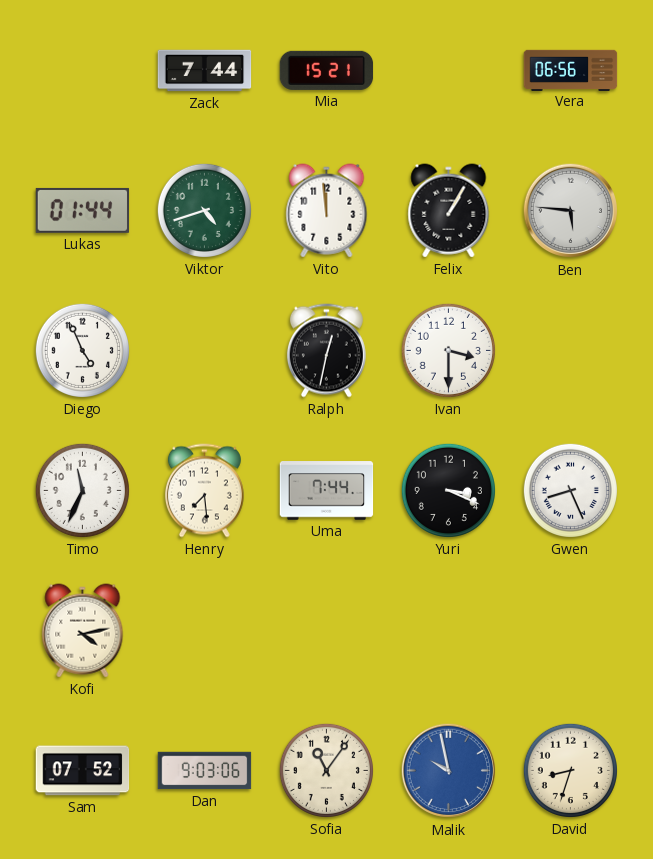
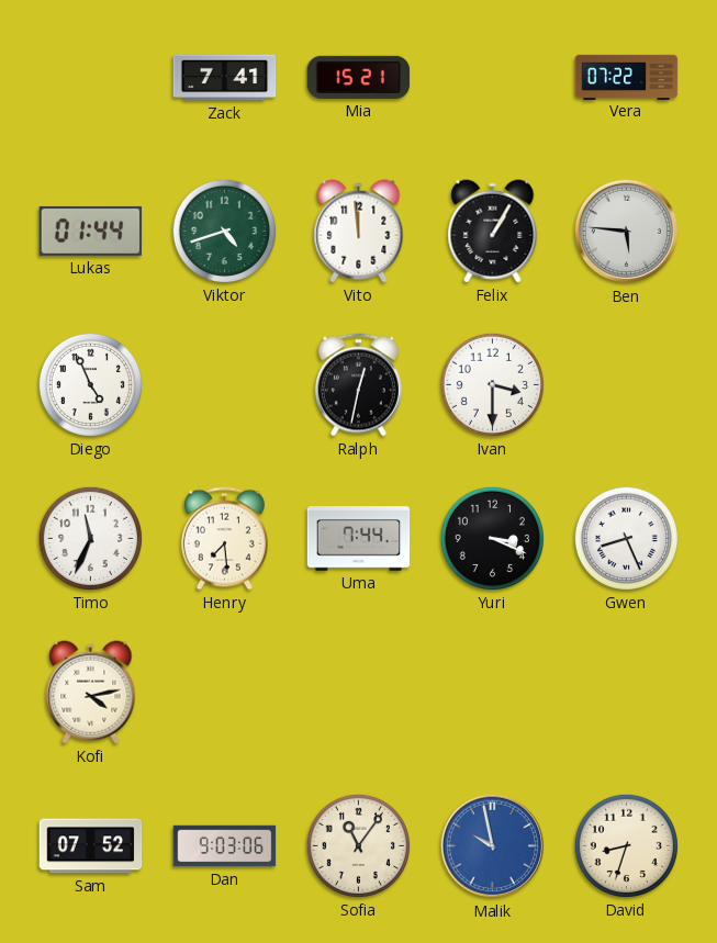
Zack: 7:44 -> 7:41
Vera: 06:56 -> 07:22
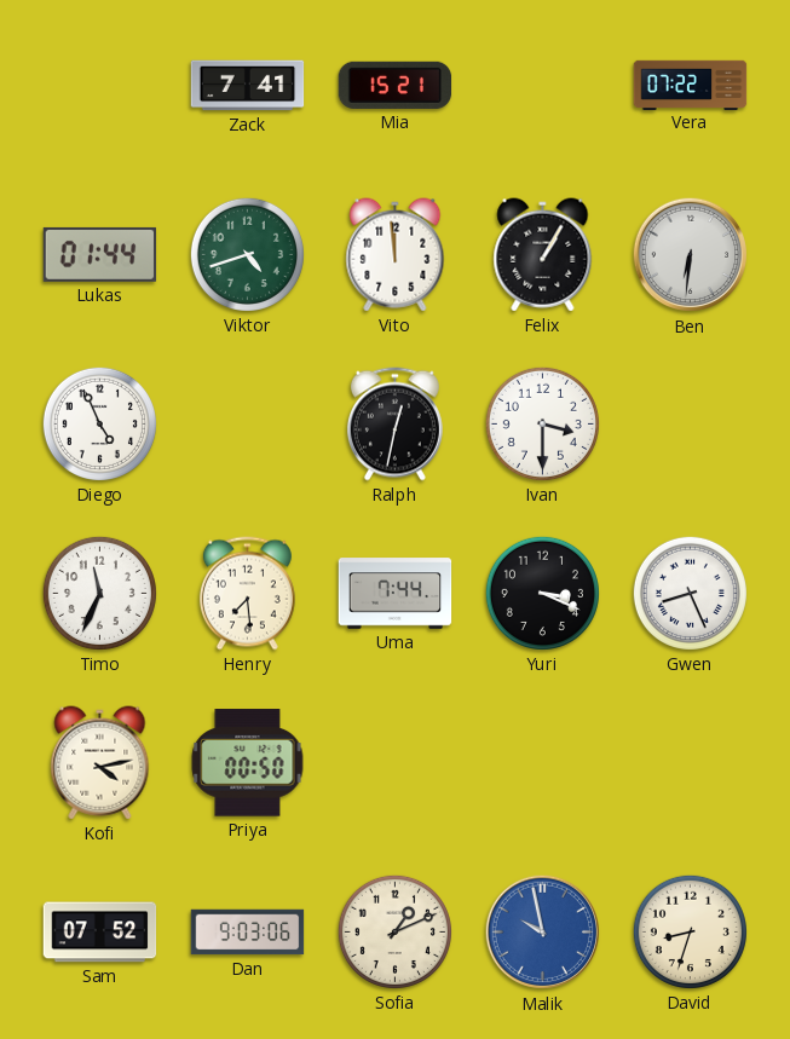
Ben: 5:46 -> 6:31
Priya: none -> 00:50
Sofia: 11:06 -> 1:11
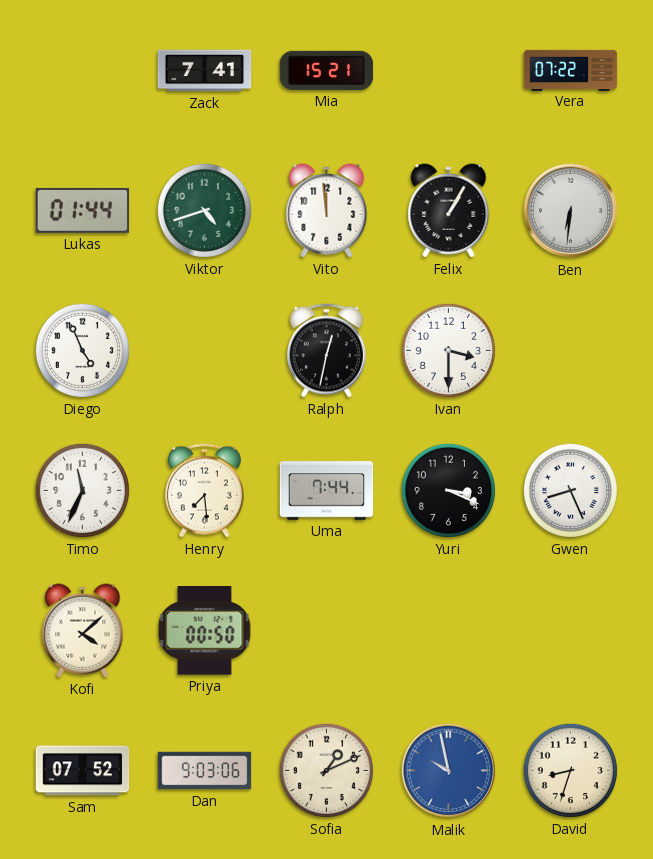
Kofi: 4:13 -> 4:08
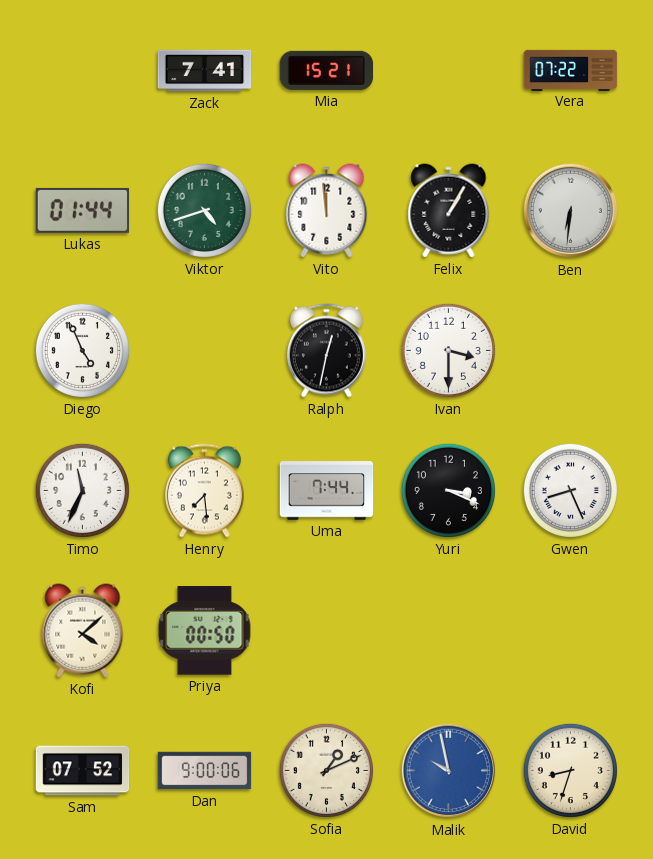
Dan: 9:03 -> 9:00
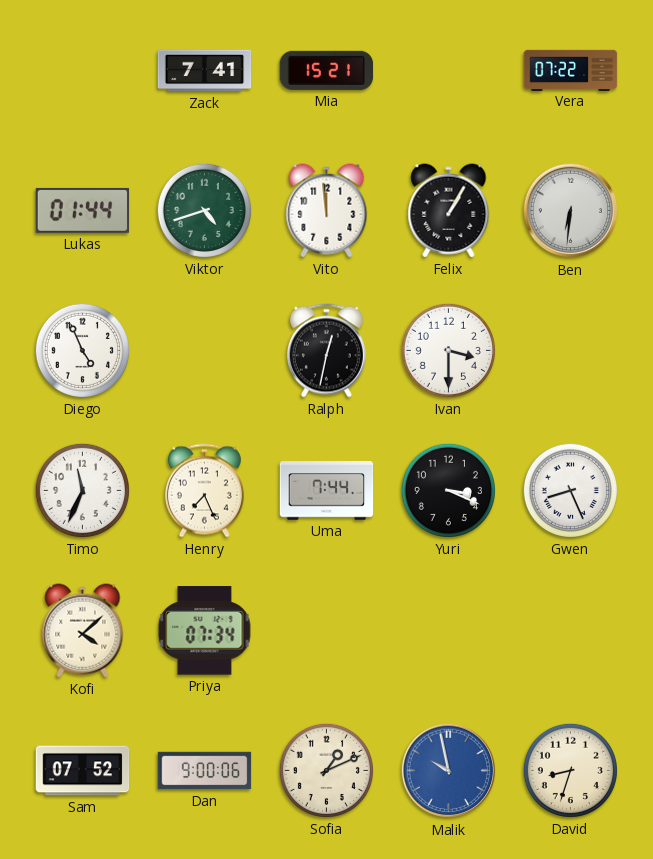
Henry: 7:29 -> 7:26
Priya: 00:50 -> 07:34
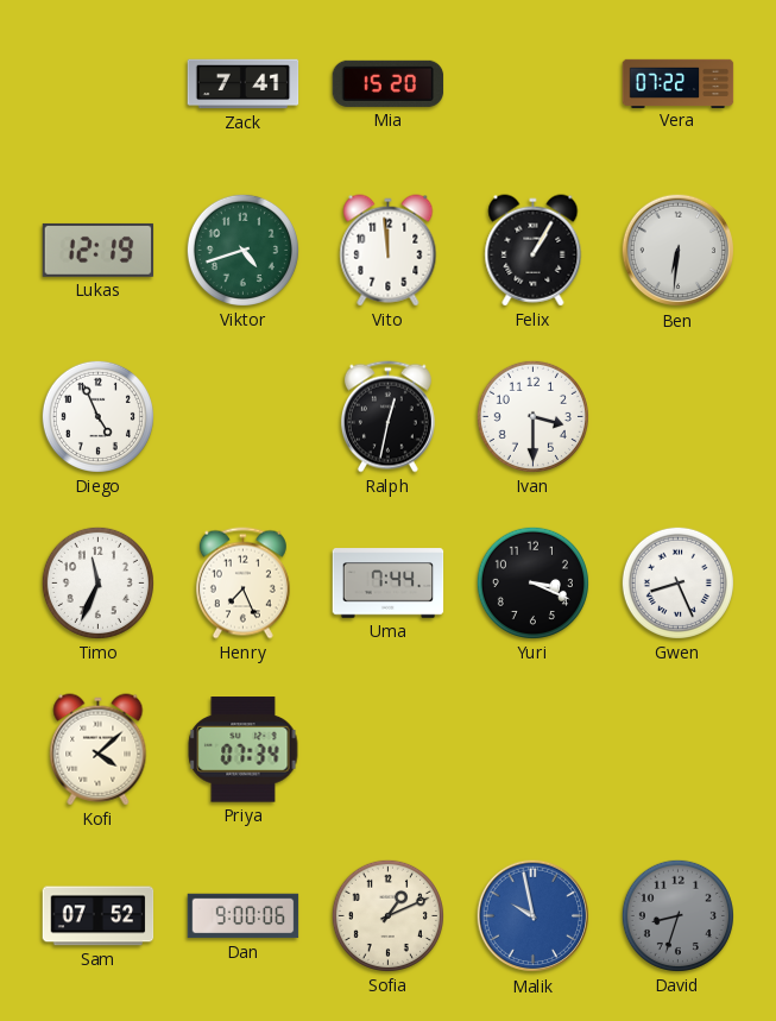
Mia: 15:21 -> 15:20
Lukas: 01:44 -> 12:19
David dial: cream -> grey
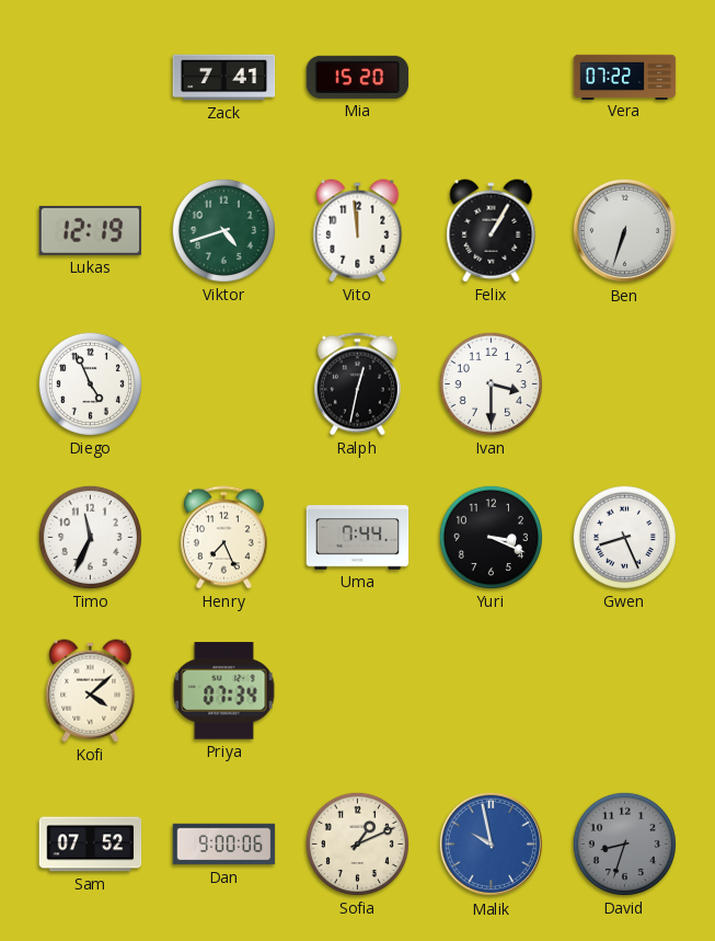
Ben: 6:31 -> 6:33
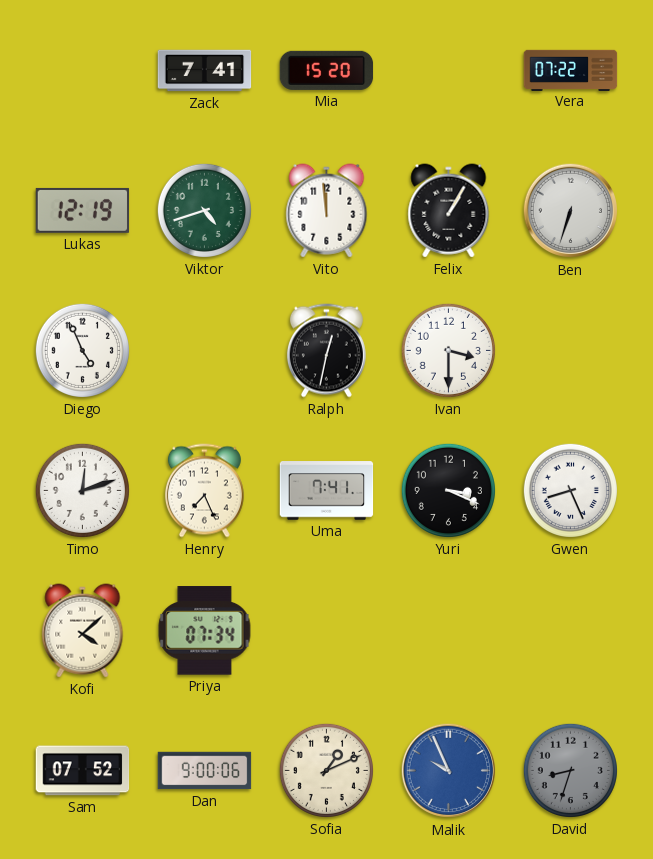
Timo: 11:34 -> 12:12
Uma: 7:44 -> 7:41
Malik: 9:58 -> 9:56
